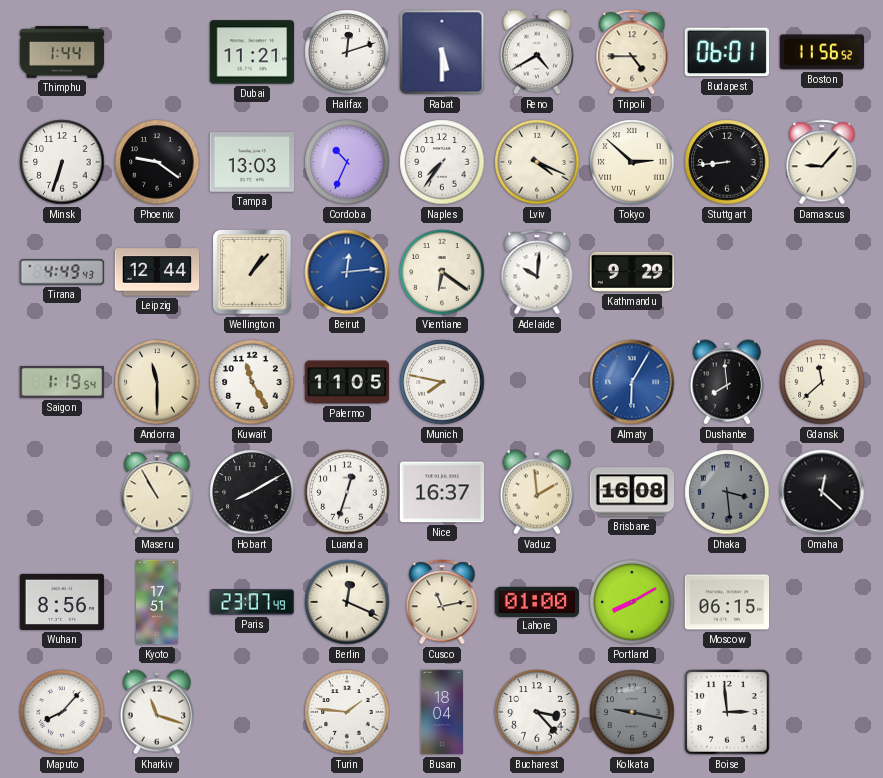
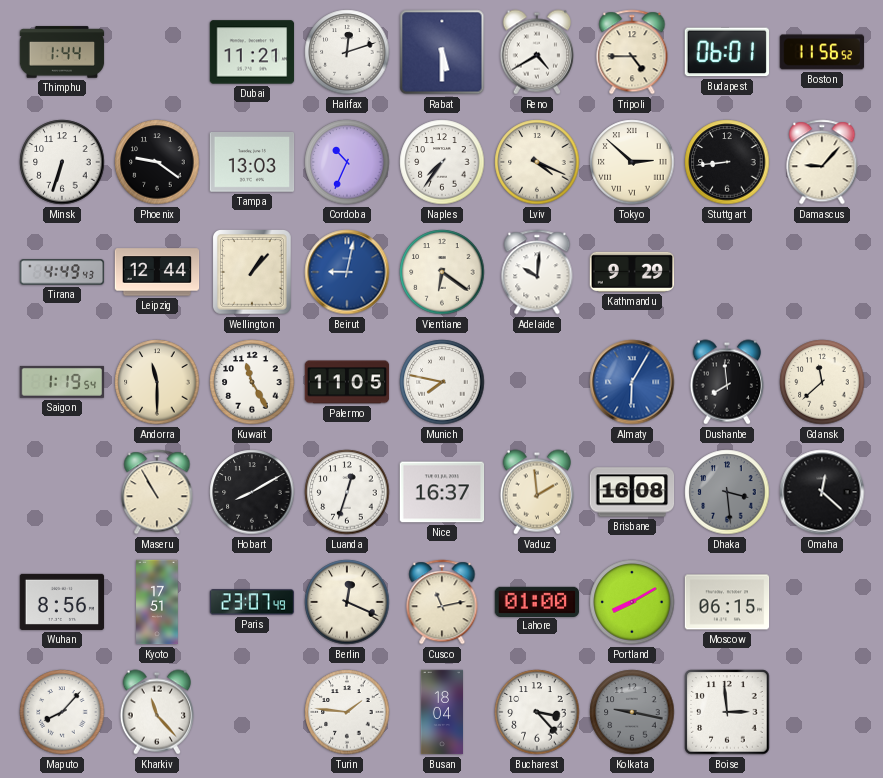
Beirut: 12:14 -> 9:02
Kharkiv: 11:18 -> 11:23
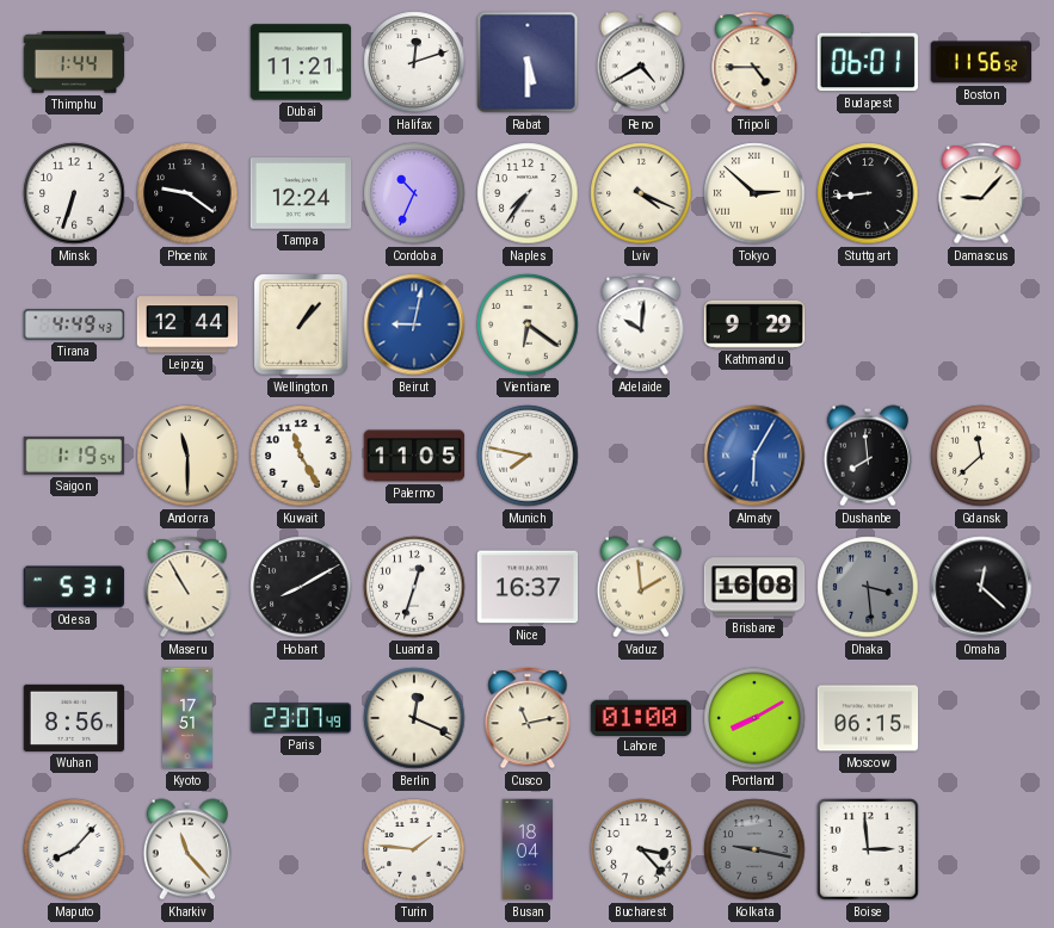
Tampa: 13:03 -> 12:24
Odesa: none -> 5:31
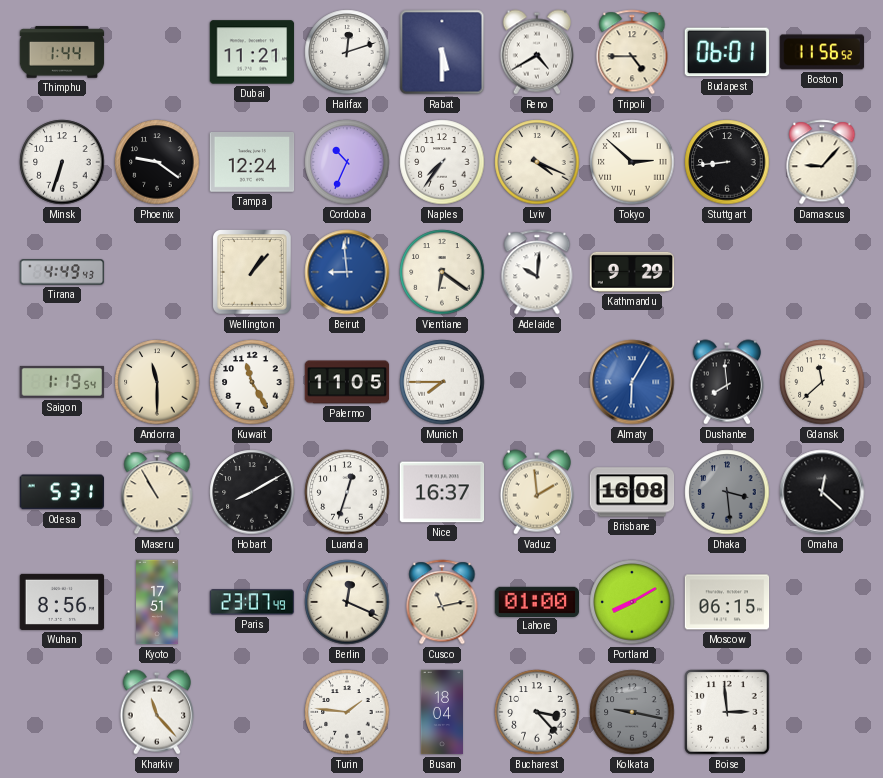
Leipzig: 12:44 -> none
Beirut: 9:02 -> 8:59
Munich: 7:47 -> 7:45
Maputo: 8:07 -> none
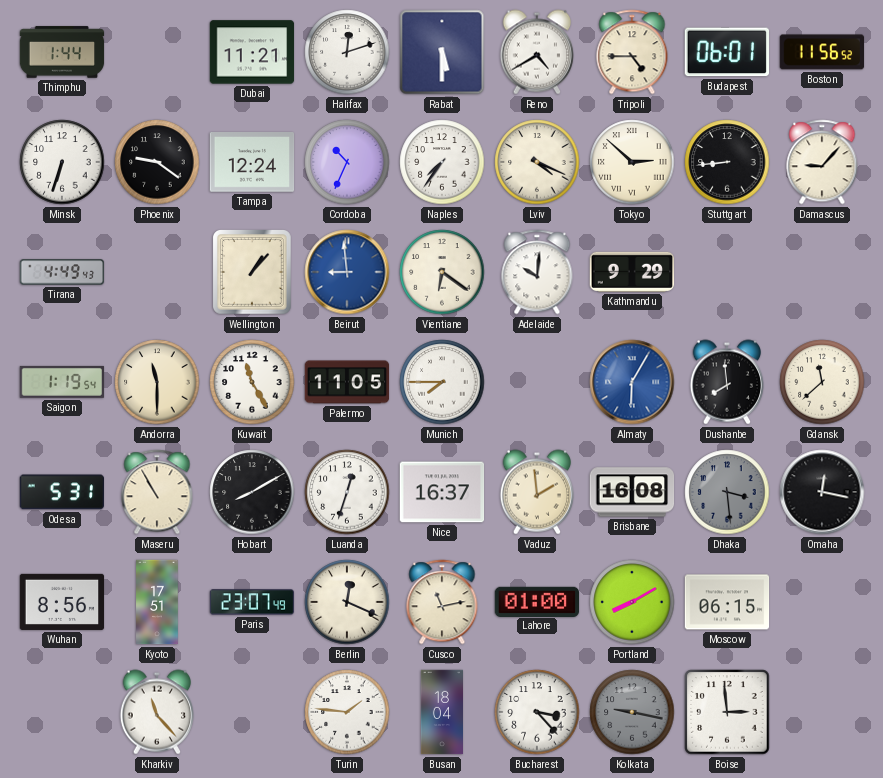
Omaha: 12:22 -> 12:17
